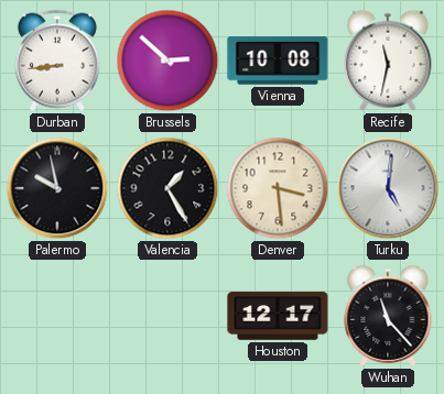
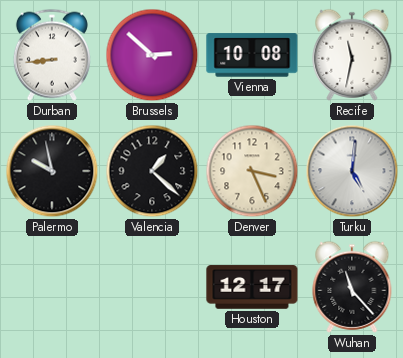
Valencia: 1:25 -> 1:22
Denver: 3:29 -> 3:26
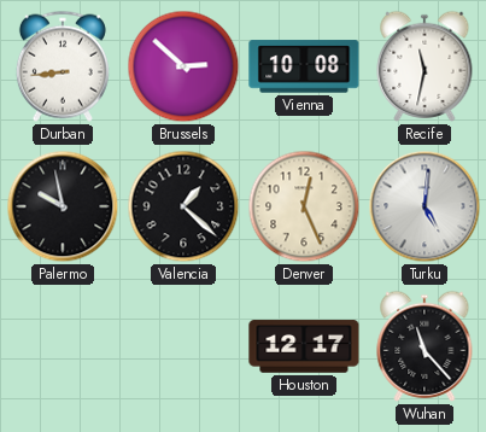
Denver: 3:26 -> 12:26
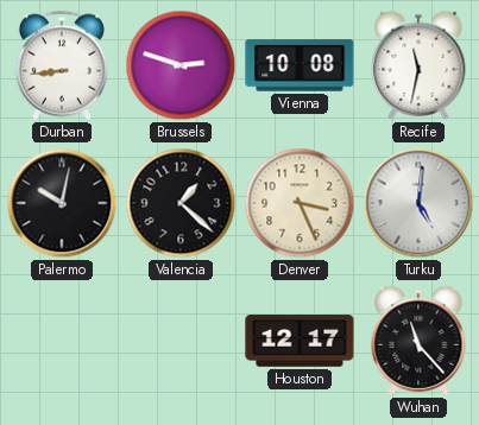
Brussels: 2:52 -> 2:48
Palermo: 9:58 -> 10:02
Denver: 12:26 -> 3:26
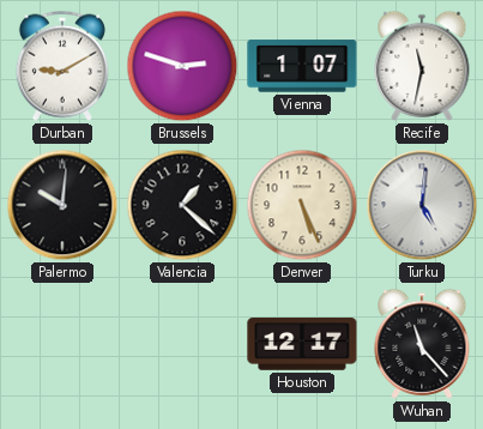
Durban: 8:44 -> 9:10
Vienna: 10:08 -> 1:07
Palermo: 10:02 -> 10:01
Denver: 3:26 -> 5:26
